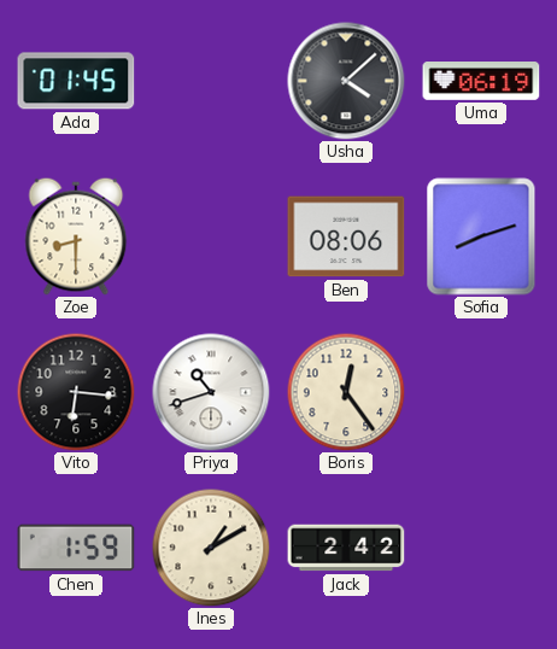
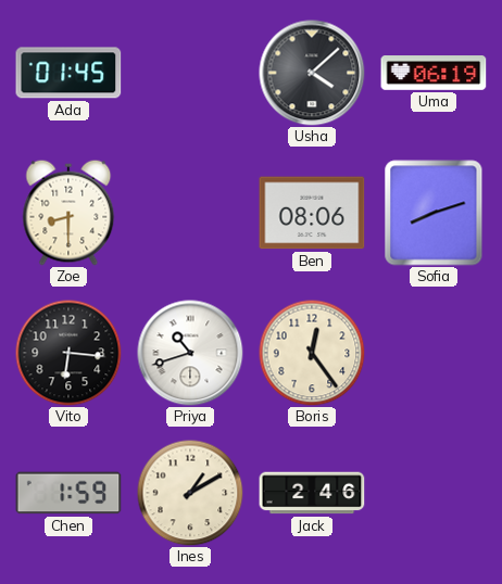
Jack: 2:42 -> 2:46
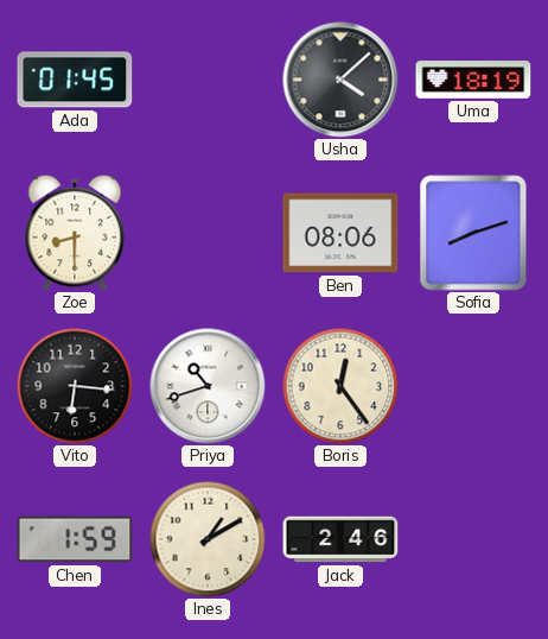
Uma: 06:19 -> 18:19
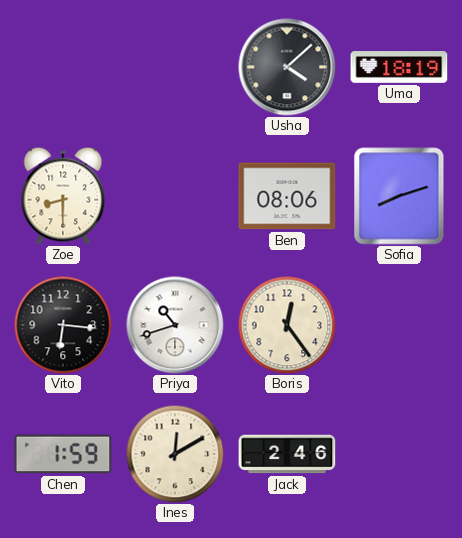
Ada: 01:45 -> none
Ines: 1:10 -> 12:10
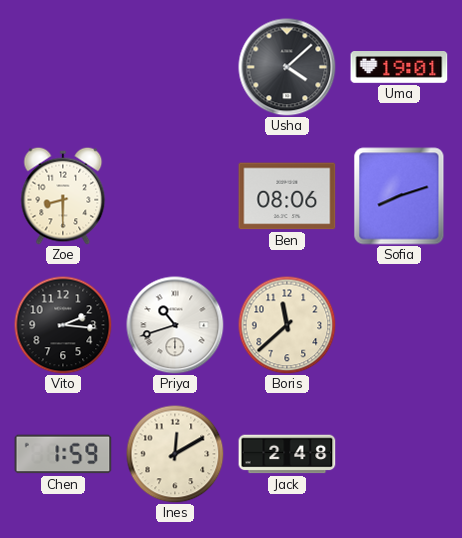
Uma: 18:19 -> 19:01
Vito: 6:16 -> 2:16
Boris: 12:24 -> 11:38
Jack: 2:46 -> 2:48
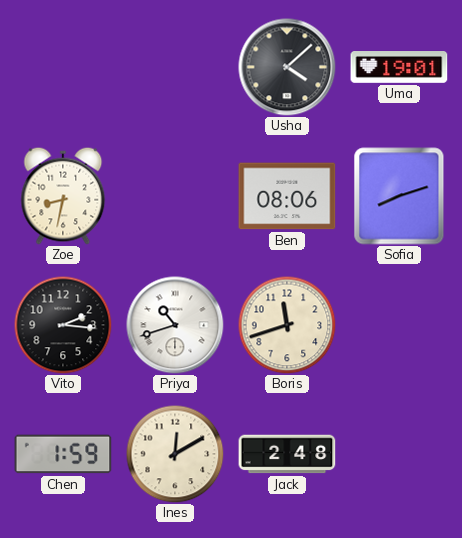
Zoe: 8:30 -> 8:32
Boris: 11:38 -> 11:42
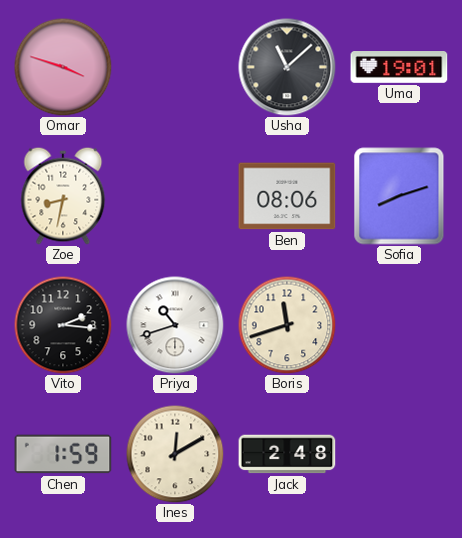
Omar: none -> 3:48
Usha: 4:08 -> 11:08
